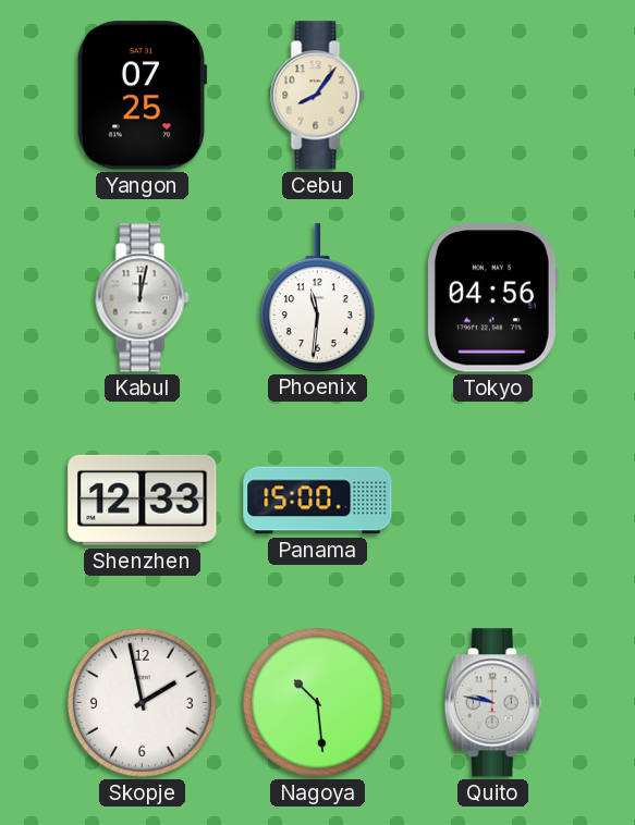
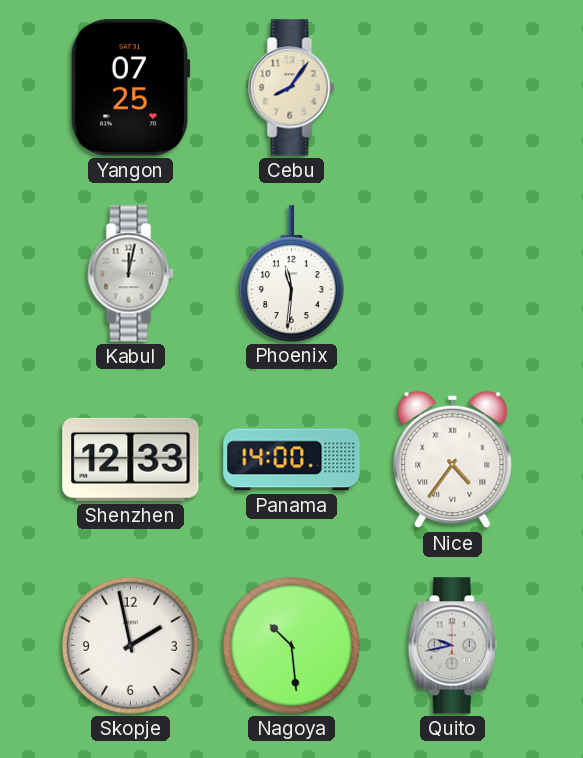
Tokyo: 04:56 -> none
Panama: 15:00 -> 14:00
Nice: none -> 4:36
Quito: 9:47 -> 9:43
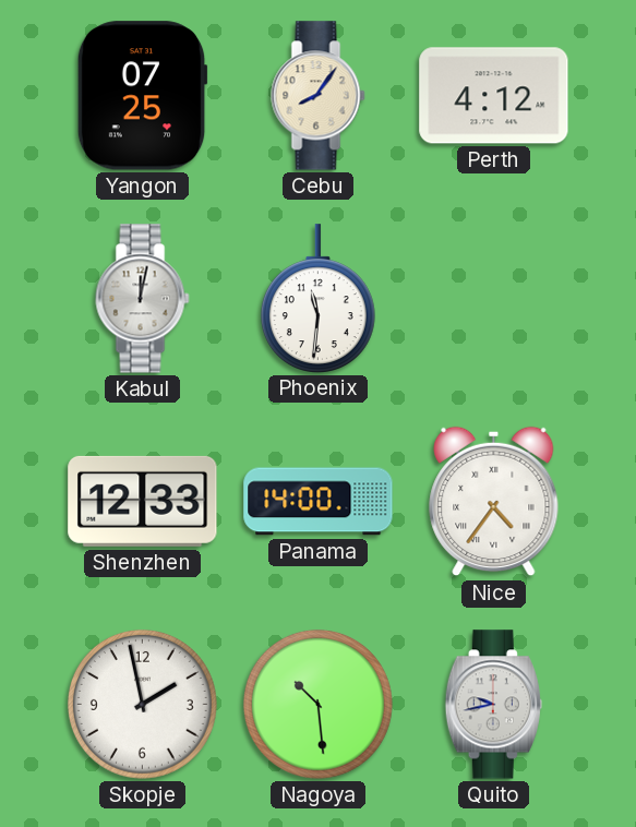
Perth: none -> 4:12
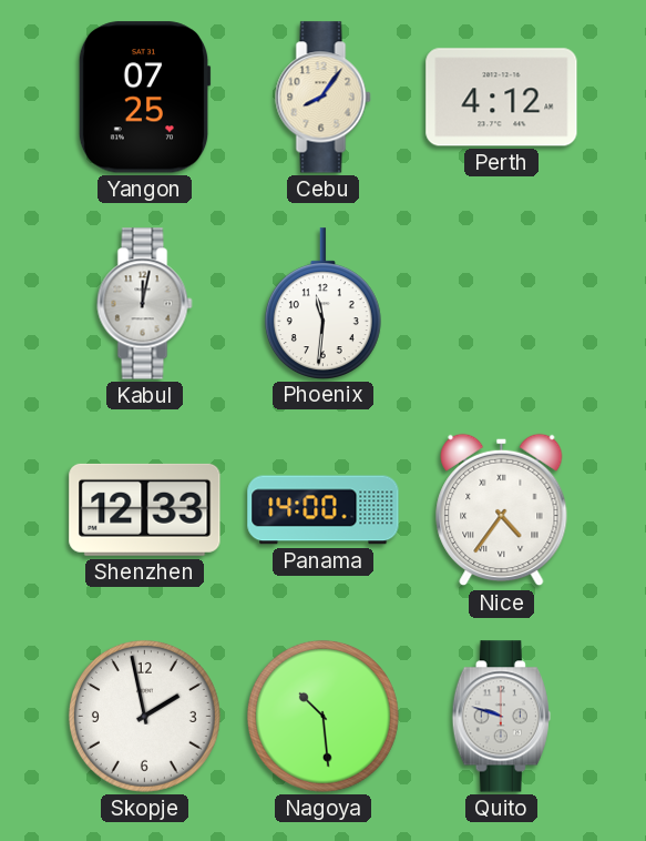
Quito: 9:43 -> 9:48
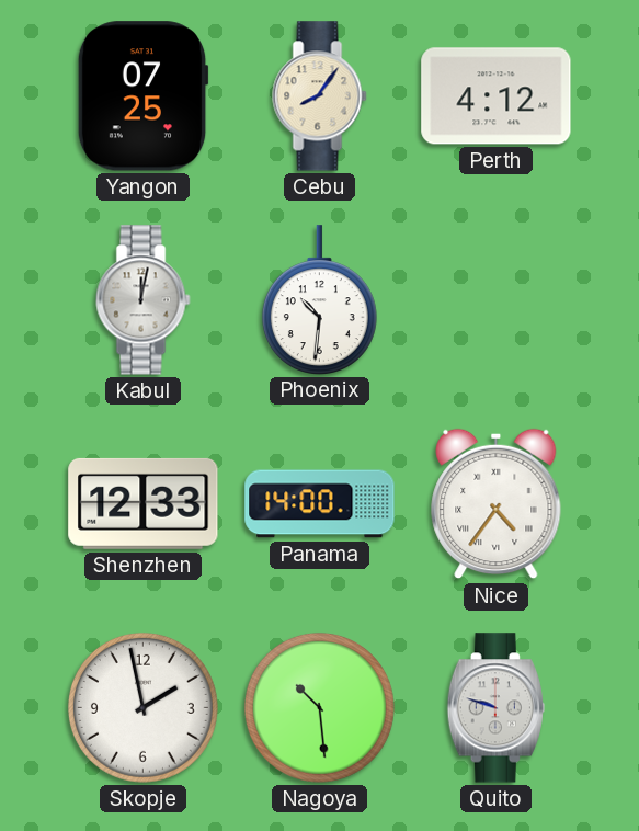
Phoenix: 11:31 -> 10:31
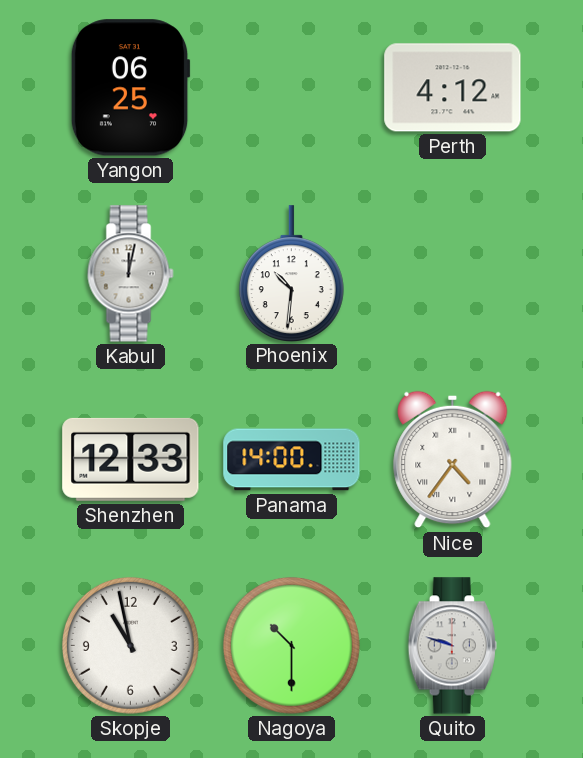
Yangon: 07:25 -> 06:25
Cebu: 8:06 -> none
Skopje: 1:58 -> 10:58
Nagoya: 10:29 -> 10:30
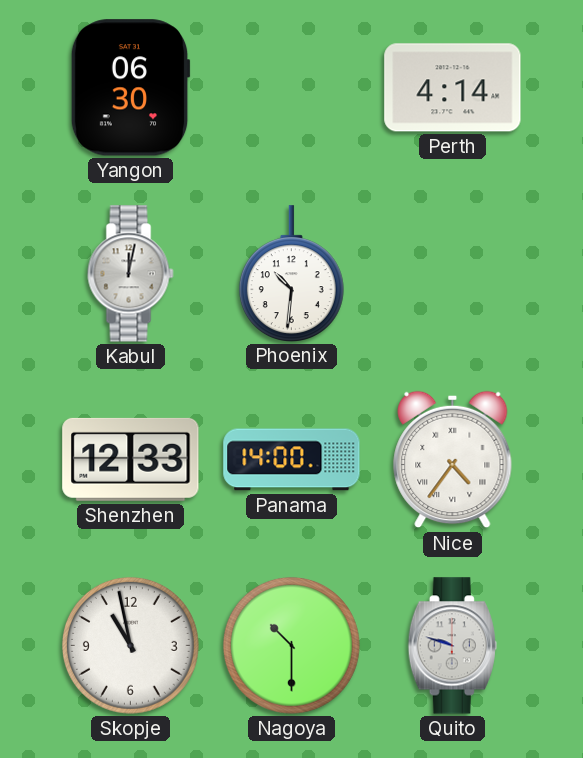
Yangon: 06:25 -> 06:30
Perth: 4:12 -> 4:14
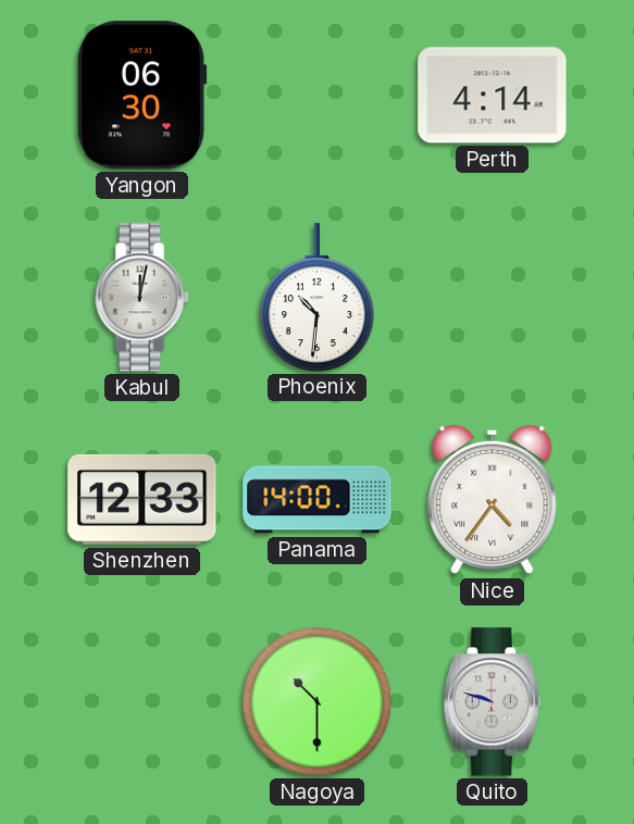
Skopje: 10:58 -> none
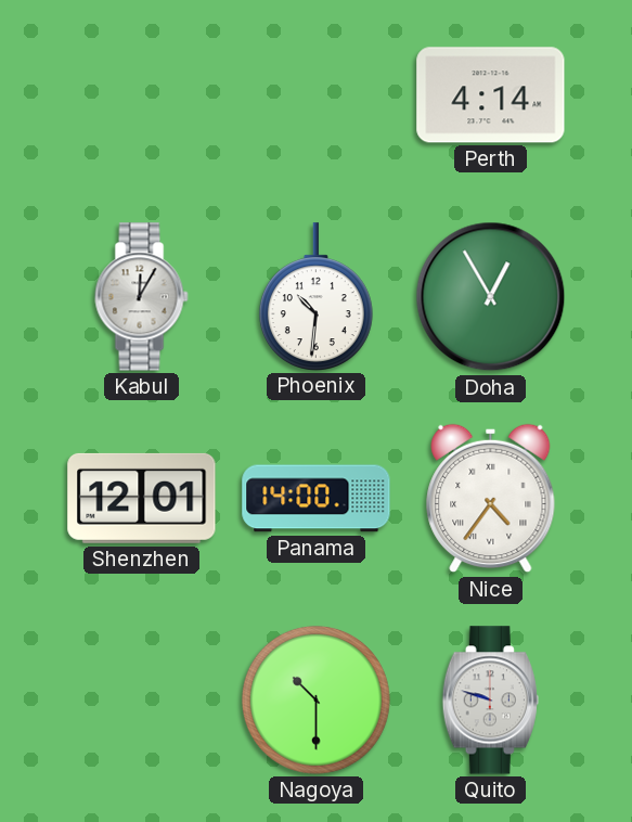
Yangon: 06:30 -> none
Kabul: 12:02 -> 12:05
Doha: none -> 12:55
Shenzhen: 12:33 -> 12:01
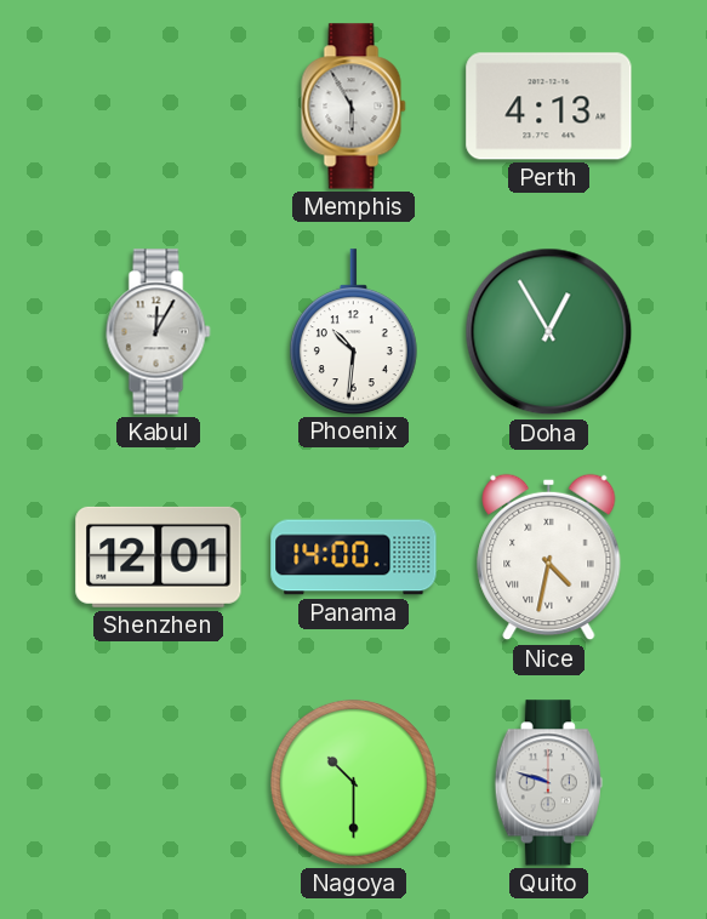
Memphis: none -> 5:55
Perth: 4:14 -> 4:13
Nice: 4:36 -> 4:32
